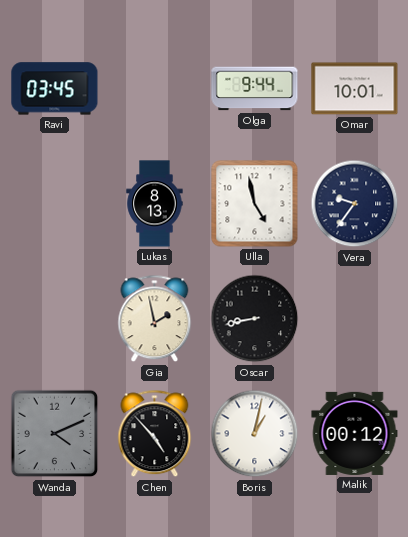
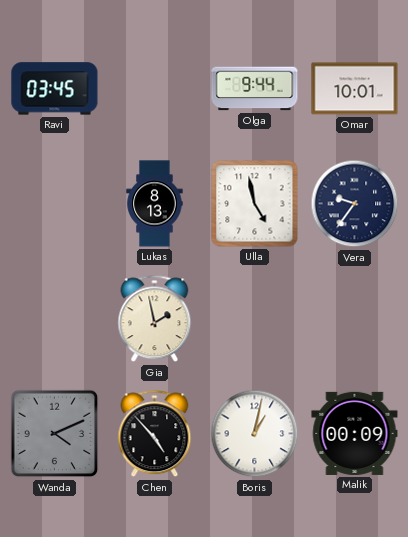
Oscar: 8:43 -> none
Malik: 00:12 -> 00:09
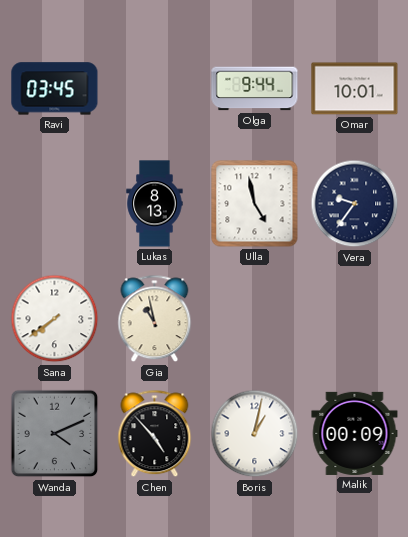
Sana: none -> 7:39
Gia: 1:58 -> 10:58
